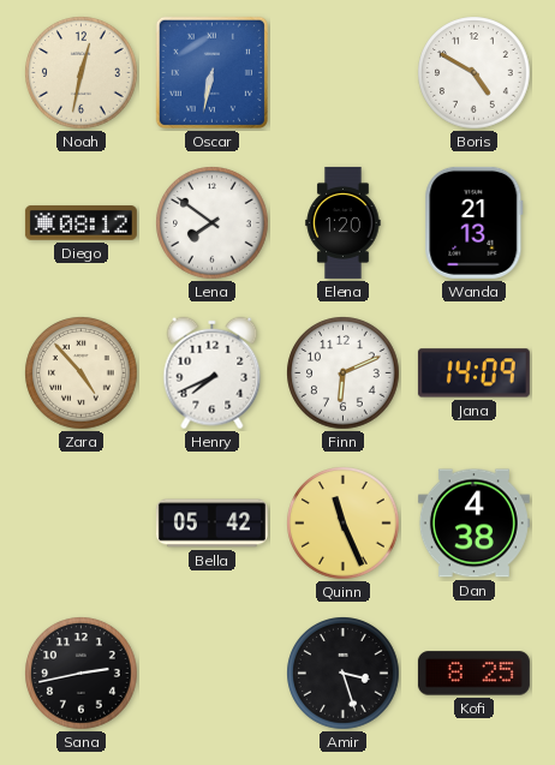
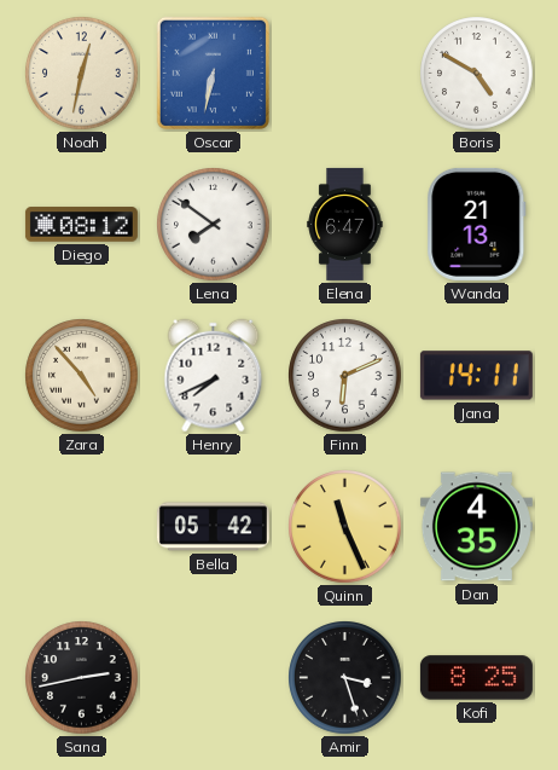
Elena: 1:20 -> 6:47
Jana: 14:09 -> 14:11
Dan: 4:38 -> 4:35
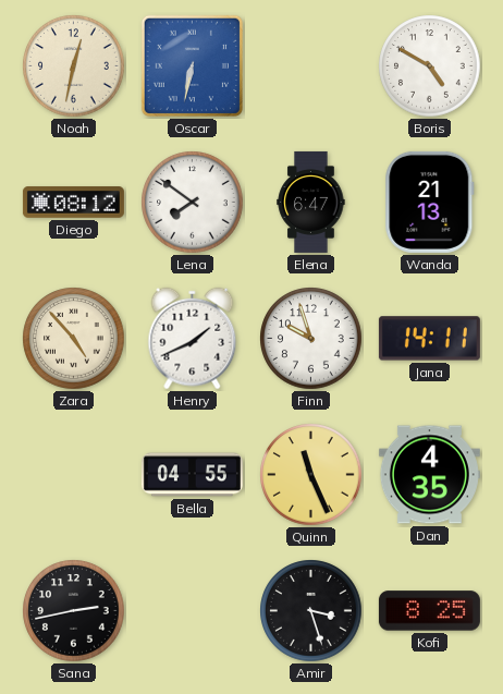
Henry: 7:41 -> 1:41
Finn: 6:11 -> 9:57
Bella: 05:42 -> 04:55
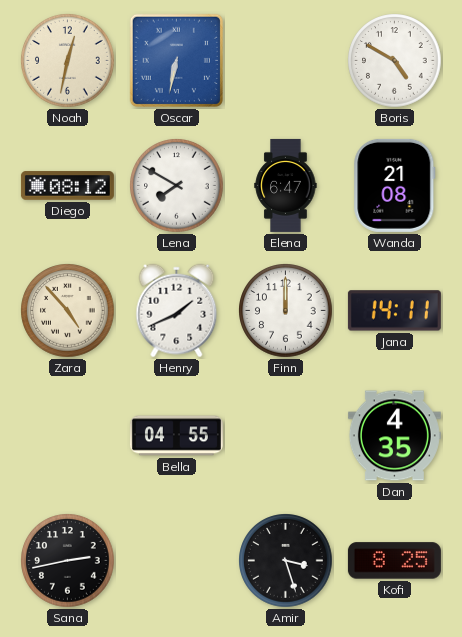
Lena: 7:51 -> 7:50
Wanda: 21:13 -> 21:08
Finn: 9:57 -> 12:00
Quinn: 11:26 -> none
